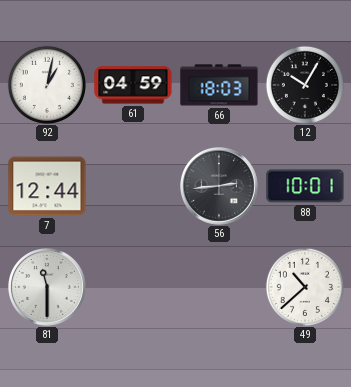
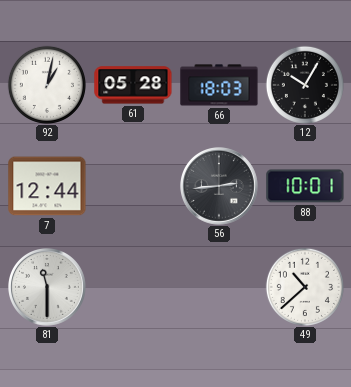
61: 04:59 -> 05:28
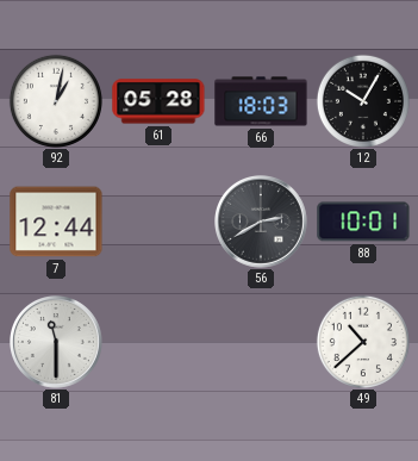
56: 2:44 -> 2:40
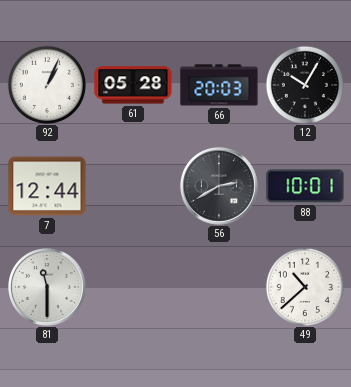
92: 1:02 -> 1:04
66: 18:03 -> 20:03
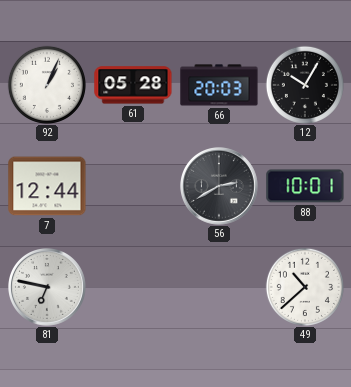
81: 11:30 -> 6:47
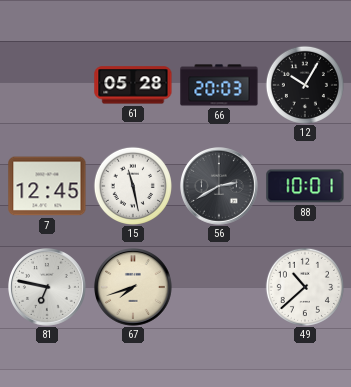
92: 1:04 -> none
7: 12:44 -> 12:45
15: none -> 11:28
67: none -> 7:42
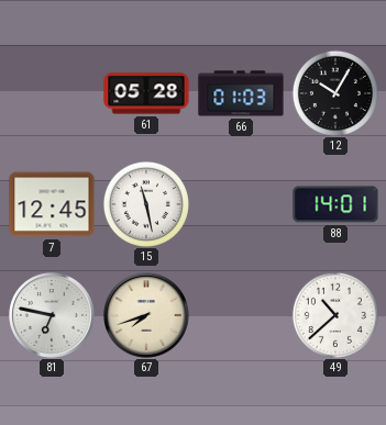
66: 20:03 -> 01:03
56: 2:40 -> none
88: 10:01 -> 14:01
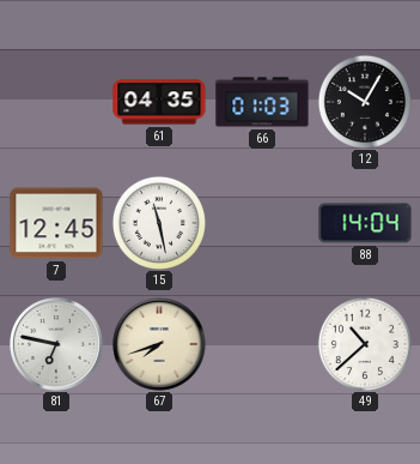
61: 05:28 -> 04:35
88: 14:01 -> 14:04
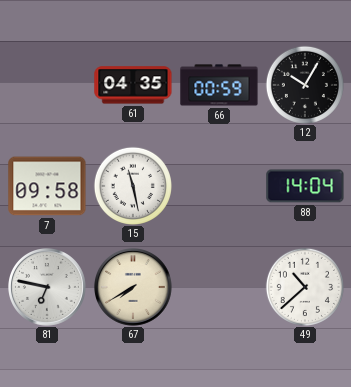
66: 01:03 -> 00:59
7: 12:45 -> 09:58
67: 7:42 -> 7:40
